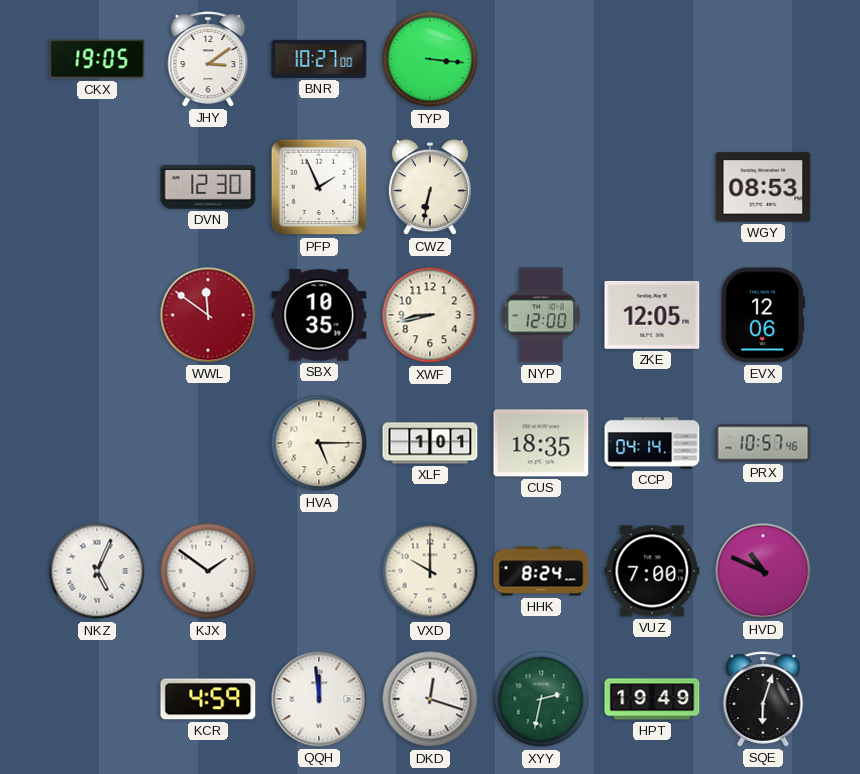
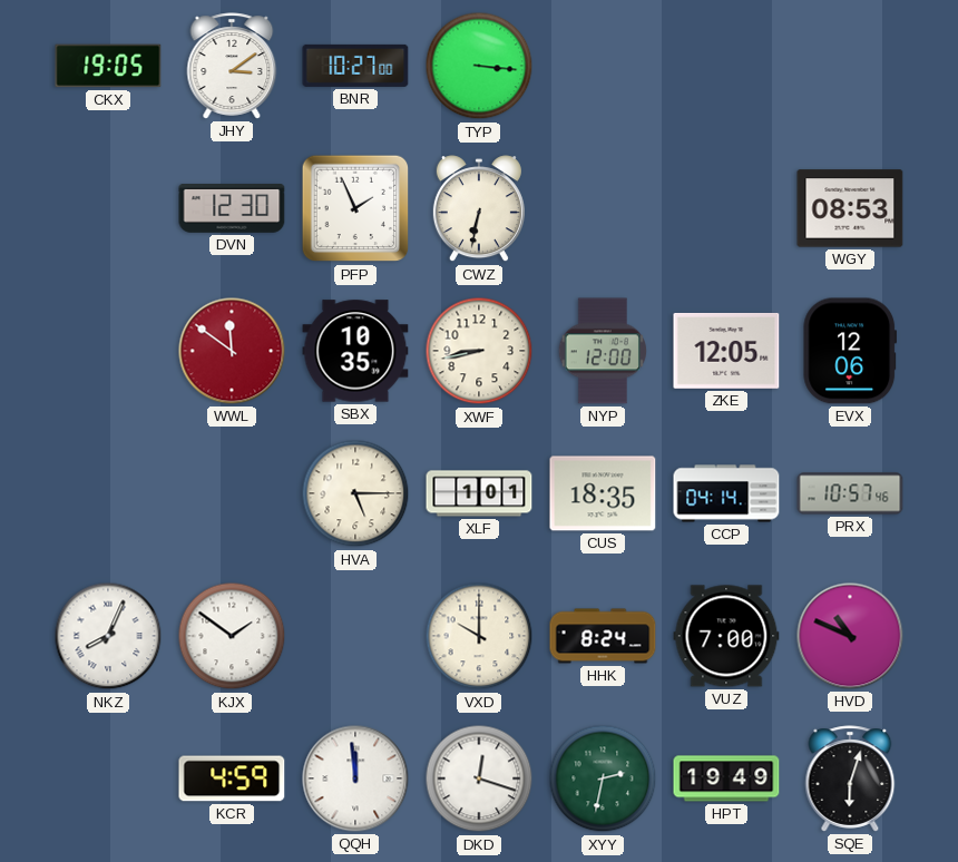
NKZ: 5:04 -> 8:04
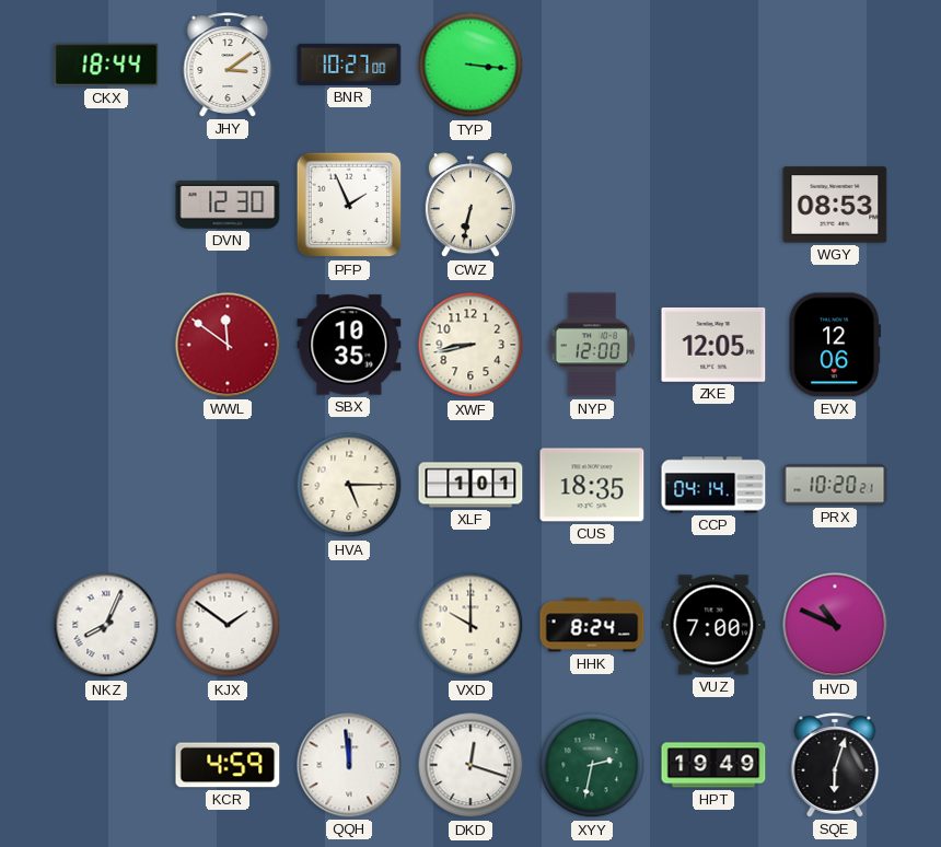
CKX: 19:05 -> 18:44
PRX: 10:57 -> 10:20
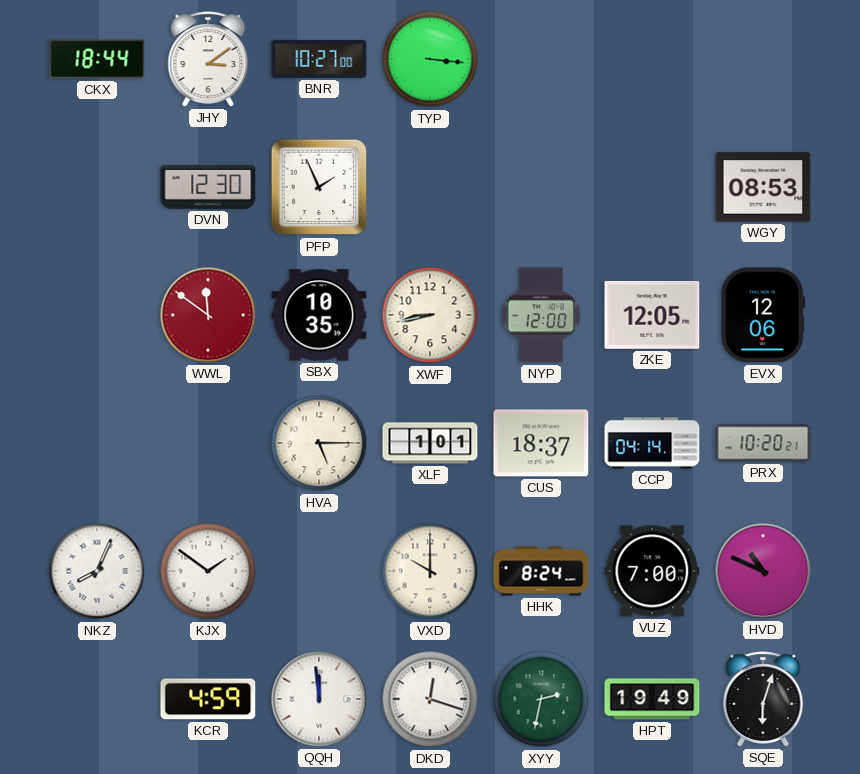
CWZ: 6:32 -> none
CUS: 18:35 -> 18:37
